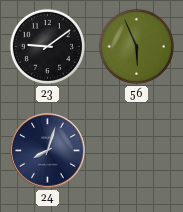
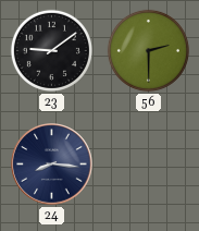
56: 5:56 -> 2:30
24: 8:03 -> 8:16
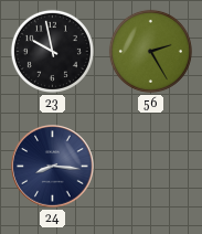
23: 9:09 -> 9:58
56: 2:30 -> 2:25
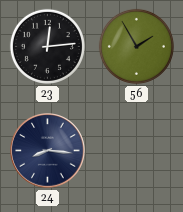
23: 9:58 -> 12:14
56: 2:25 -> 1:55
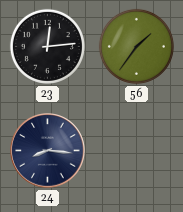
56: 1:55 -> 1:36
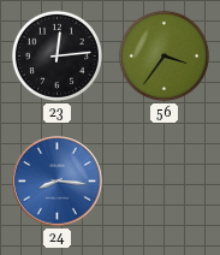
56: 1:36 -> 3:36
24 dial: navy -> blue
